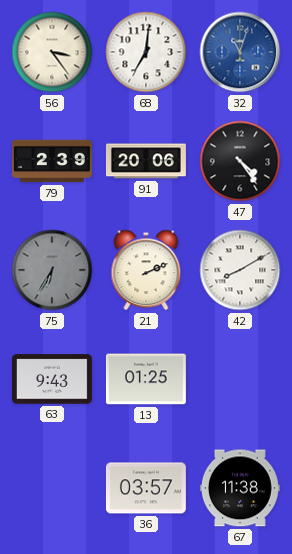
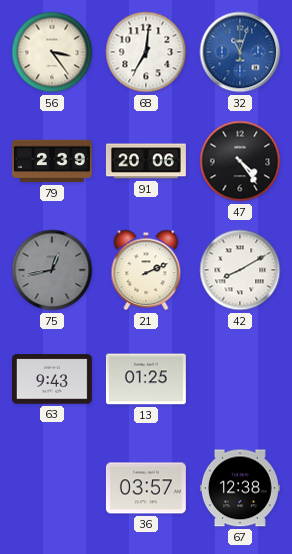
75: 6:35 -> 12:43
67: 11:38 -> 12:38
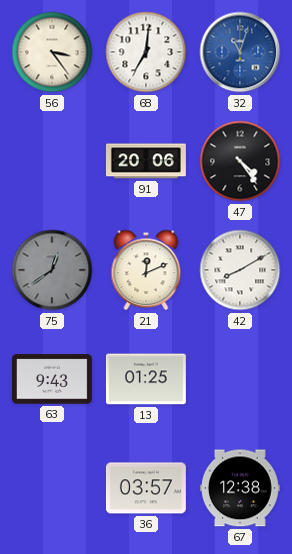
79: 2:39 -> none
75: 12:43 -> 12:39
21: 2:11 -> 12:11
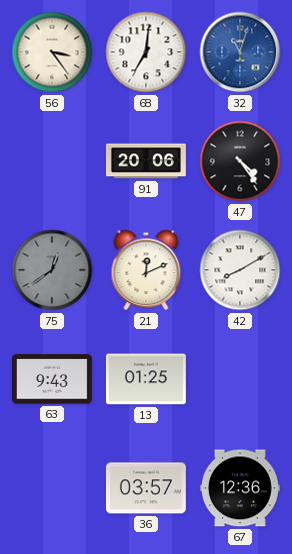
67: 12:38 -> 12:36
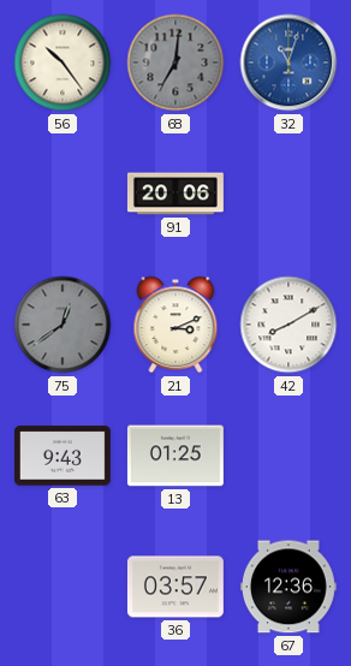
56: 3:24 -> 10:24
68 dial: white -> grey
47: 4:24 -> none
21: 12:11 -> 3:11
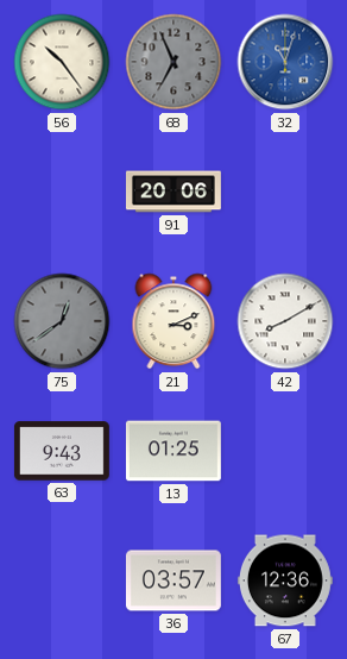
68: 7:01 -> 6:56
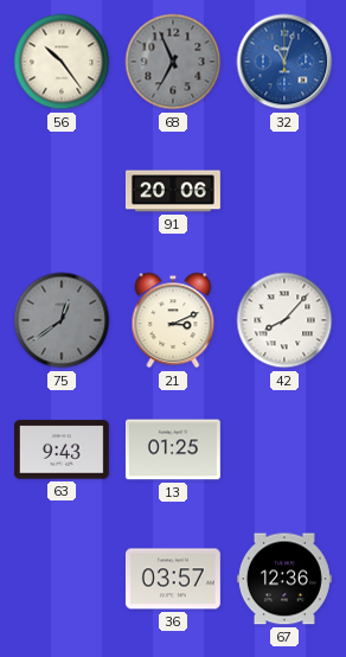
42: 8:10 -> 8:07
